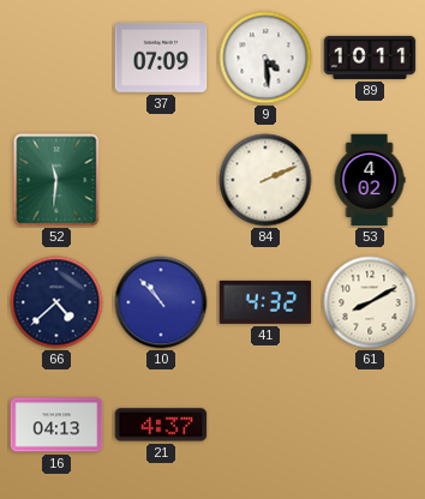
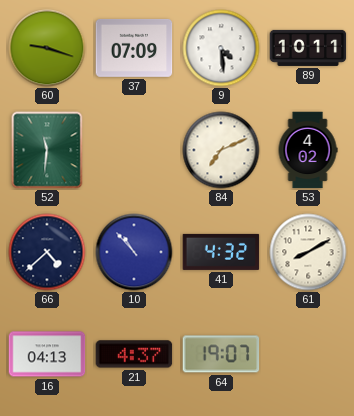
60: none -> 9:18
84: 2:11 -> 7:11
64: none -> 19:07
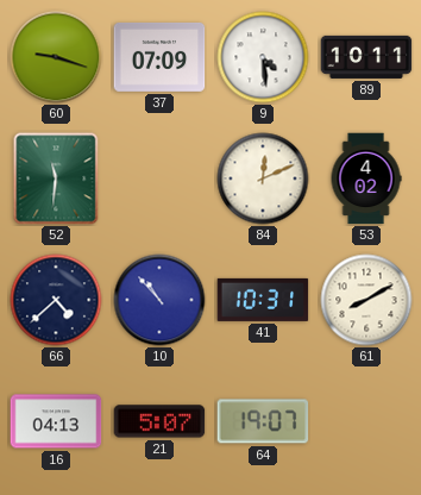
84: 7:11 -> 12:11
41: 4:32 -> 10:31
21: 4:37 -> 5:07
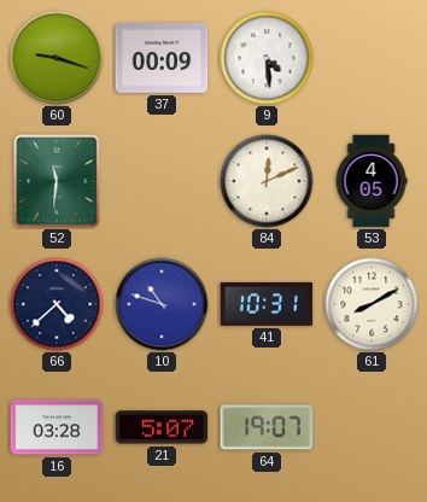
37: 07:09 -> 00:09
89: 10:11 -> none
53: 4:02 -> 4:05
10: 10:53 -> 10:48
16: 04:13 -> 03:28
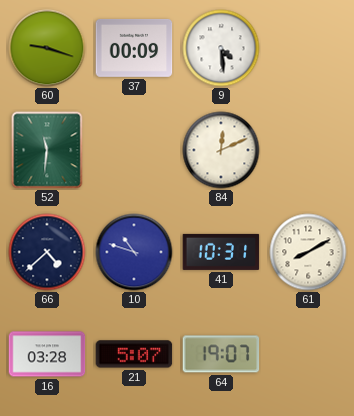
53: 4:05 -> none
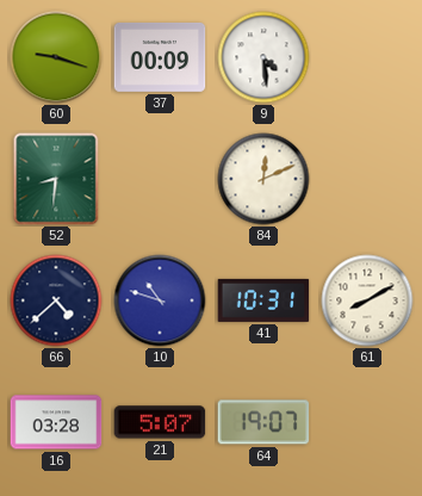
52: 11:31 -> 8:31
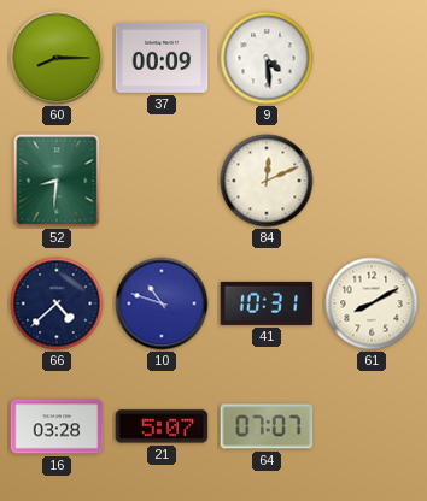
60: 9:18 -> 8:15
64: 19:07 -> 07:07
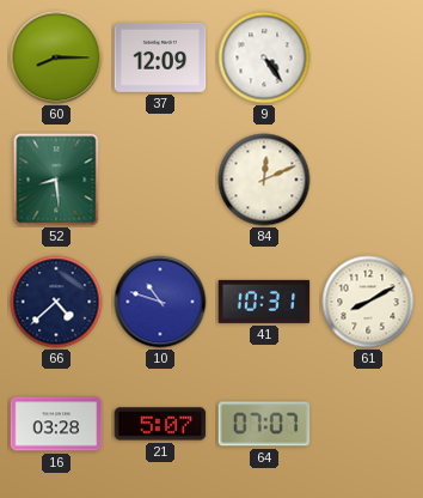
37: 00:09 -> 12:09
9: 4:29 -> 4:24
52: 8:31 -> 8:29
